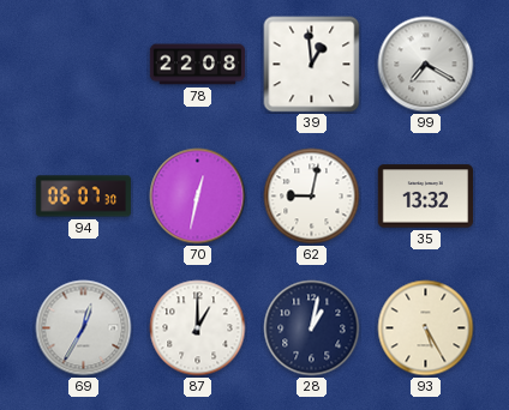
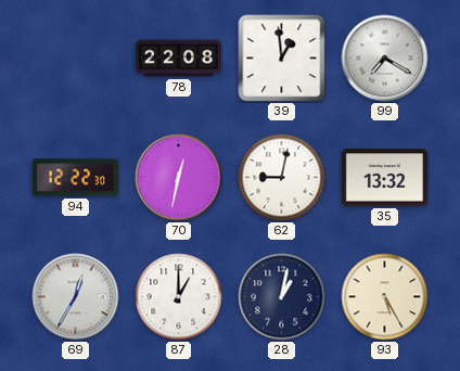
94: 06:07 -> 12:22
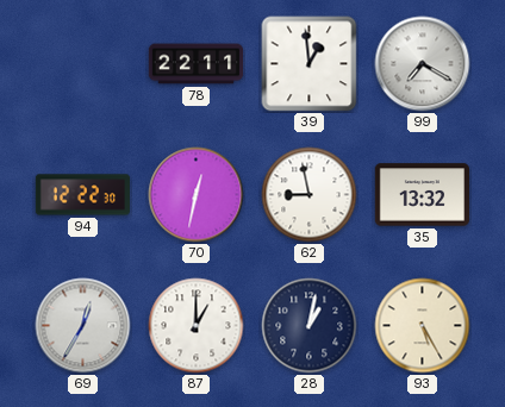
78: 22:08 -> 22:11
62: 9:02 -> 8:58
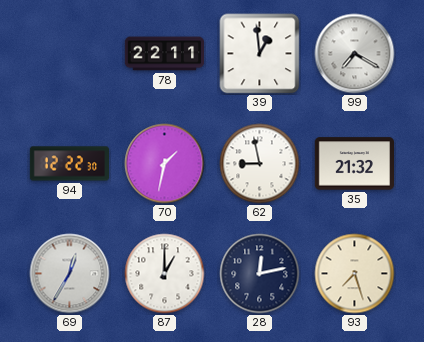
70: 12:32 -> 1:32
35: 13:32 -> 21:32
28: 1:02 -> 12:13
93: 5:25 -> 7:27
